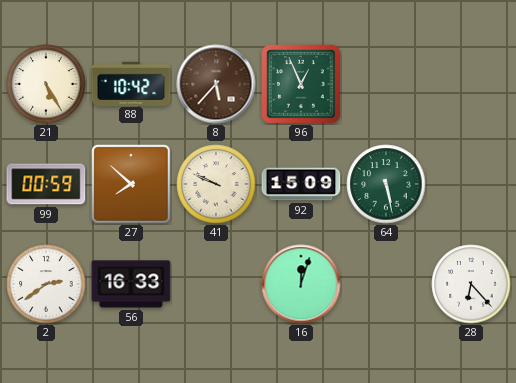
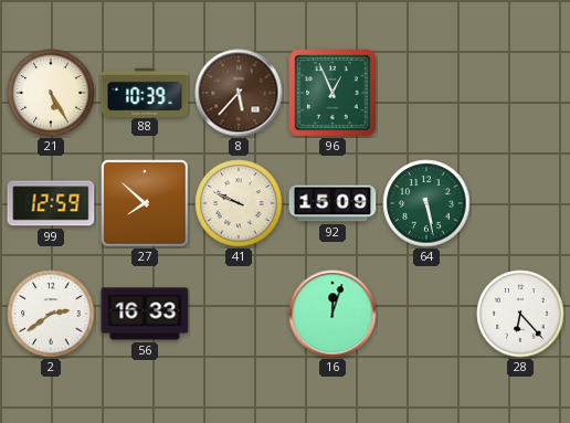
88: 10:42 -> 10:39
99: 00:59 -> 12:59
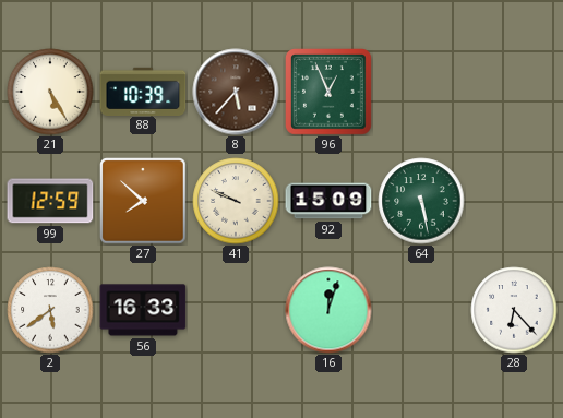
2: 2:39 -> 5:39
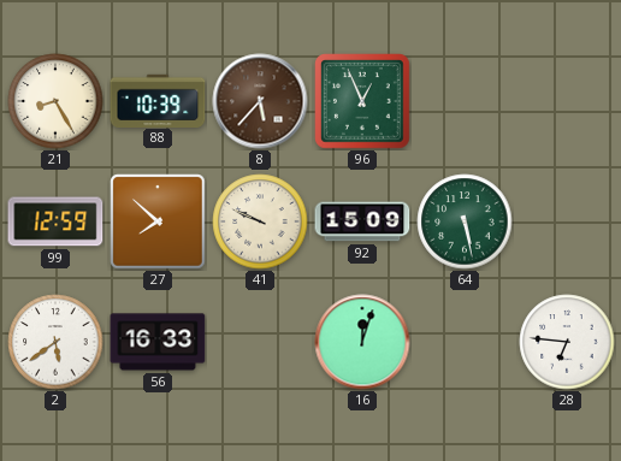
21: 5:25 -> 8:25
28: 6:23 -> 6:46
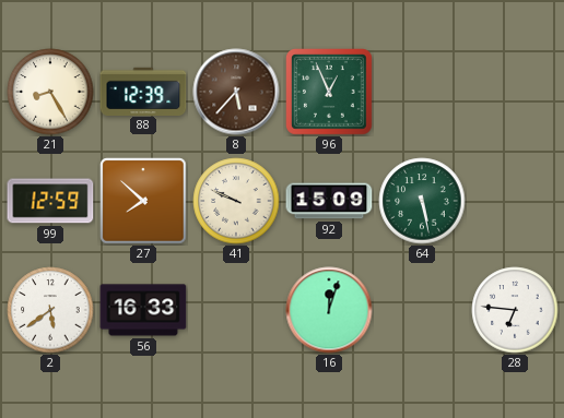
88: 10:39 -> 12:39
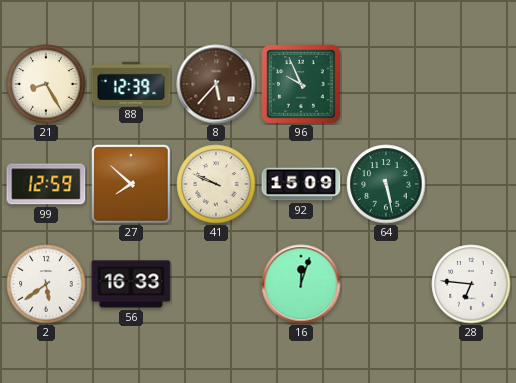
96: 12:56 -> 9:56
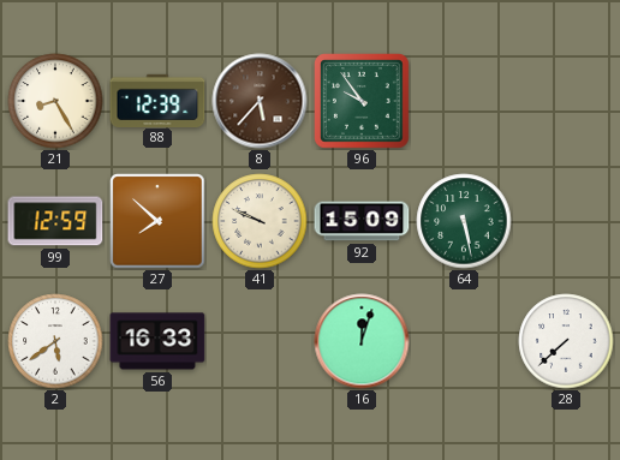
96: 9:56 -> 9:54
28: 6:46 -> 7:38
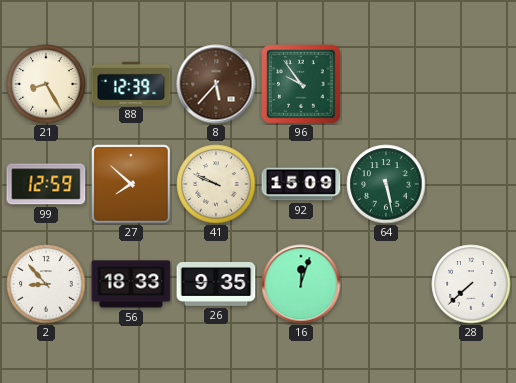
2: 5:39 -> 8:53
56: 16:33 -> 18:33
26: none -> 9:35
